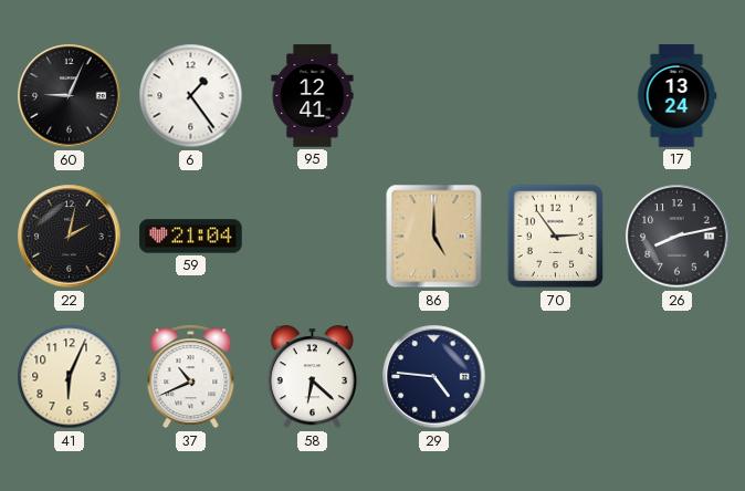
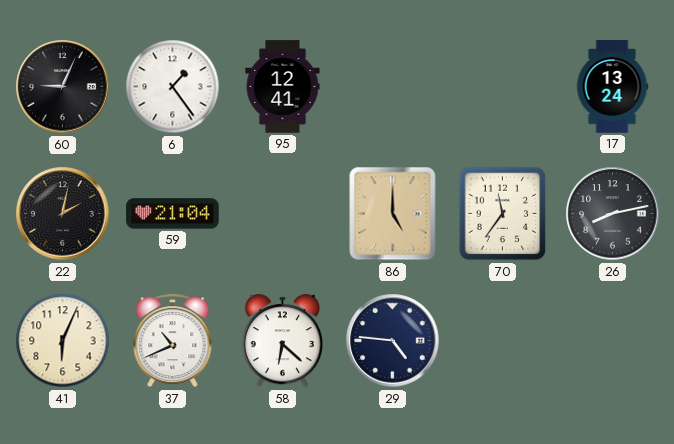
70: 2:54 -> 11:36
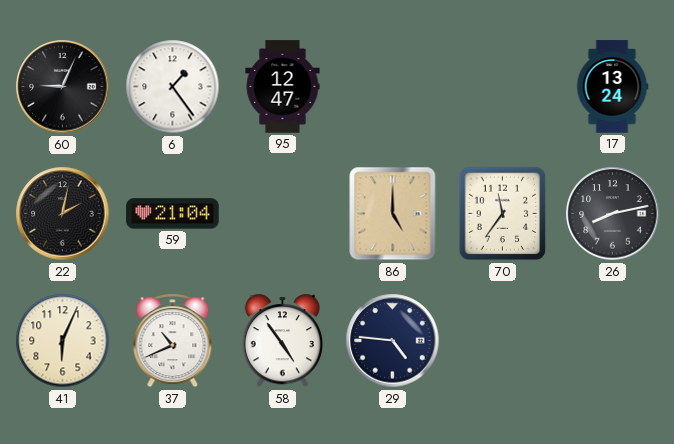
95: 12:41 -> 12:47
58: 6:22 -> 4:54
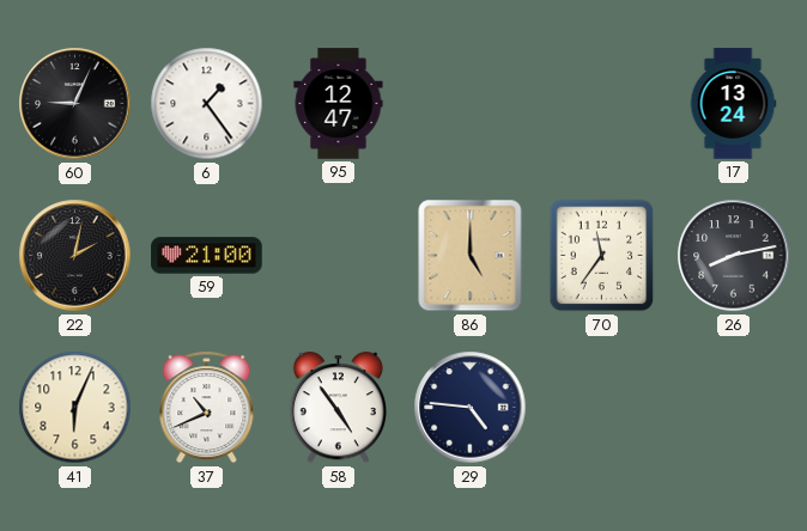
59: 21:04 -> 21:00
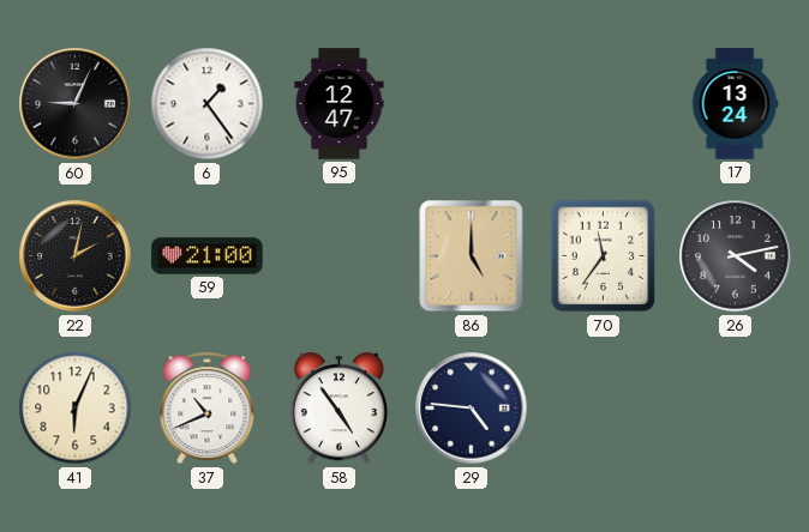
26: 8:13 -> 4:13
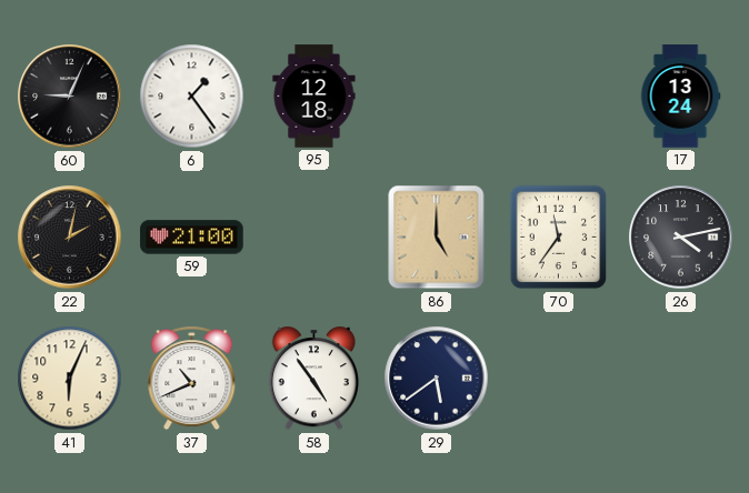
95: 12:47 -> 12:18
29: 4:46 -> 5:39
